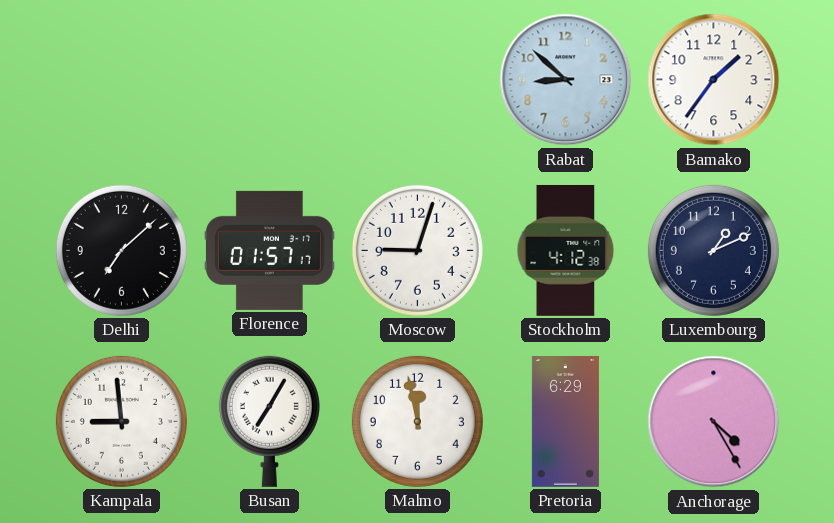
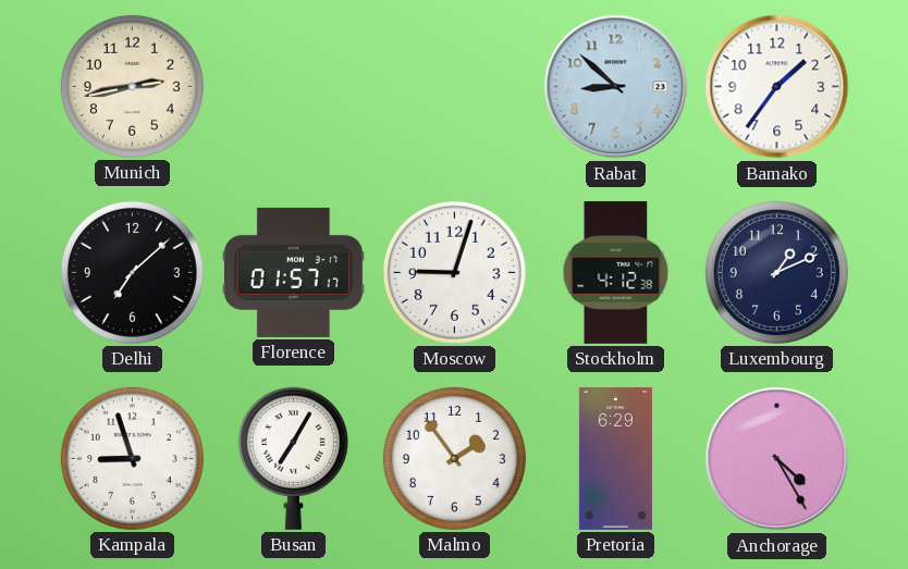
Munich: none -> 2:43
Kampala: 8:59 -> 8:57
Malmo: 11:58 -> 1:54
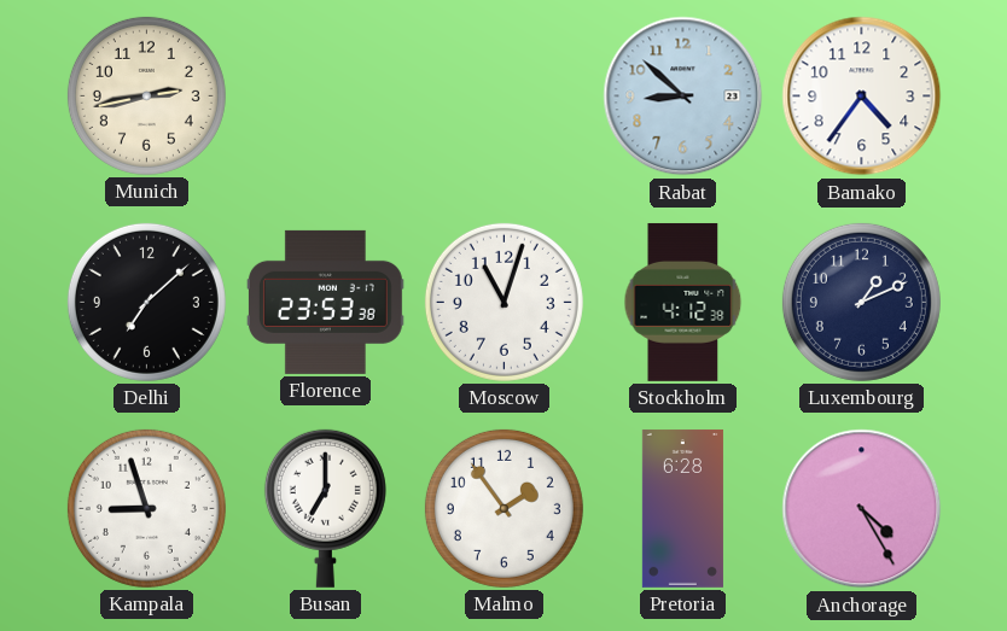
Bamako: 1:36 -> 4:36
Florence: 01:57 -> 23:53
Moscow: 9:03 -> 11:03
Busan: 7:05 -> 7:00
Pretoria: 6:29 -> 6:28
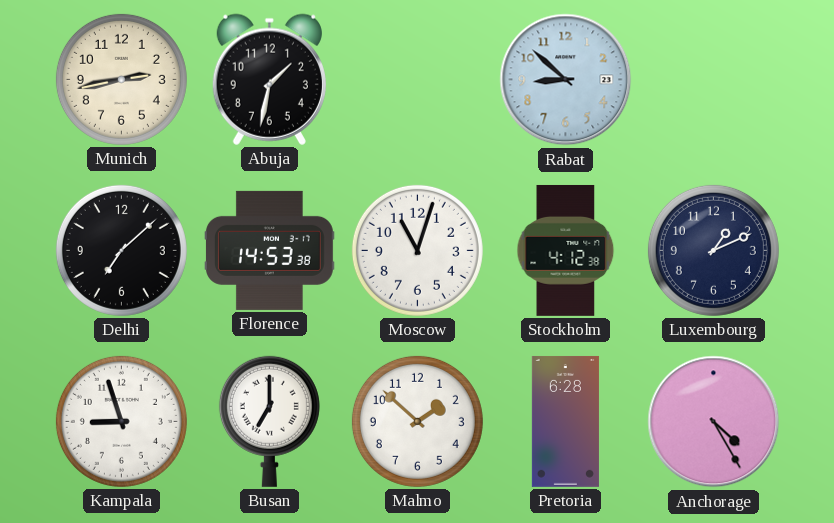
Abuja: none -> 1:32
Bamako: 4:36 -> none
Florence: 23:53 -> 14:53
Malmo: 1:54 -> 1:52
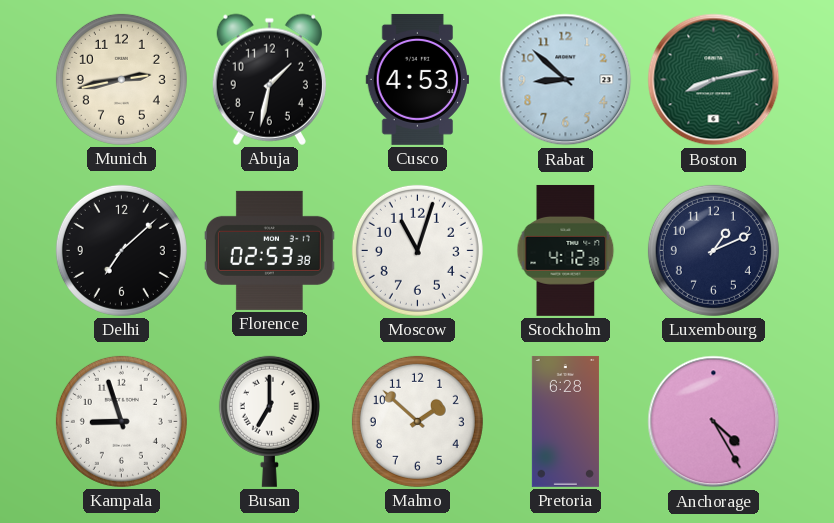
Cusco: none -> 4:53
Boston: none -> 8:13
Florence: 14:53 -> 02:53
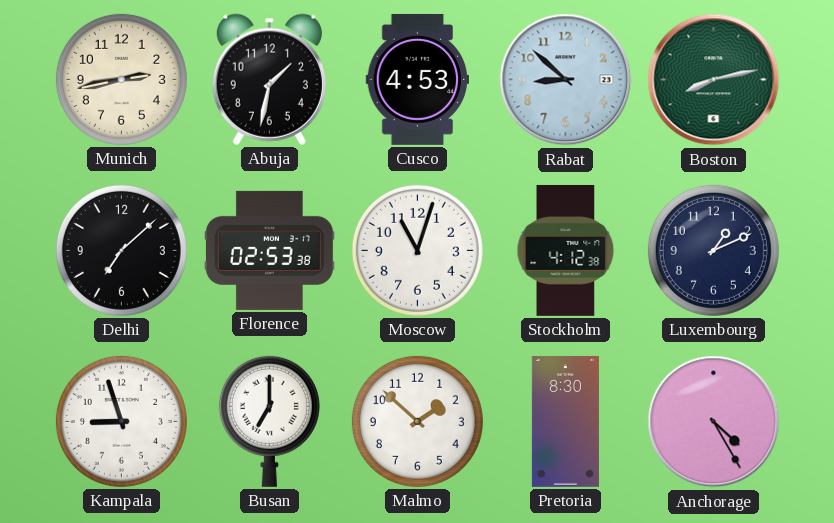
Pretoria: 6:28 -> 8:30
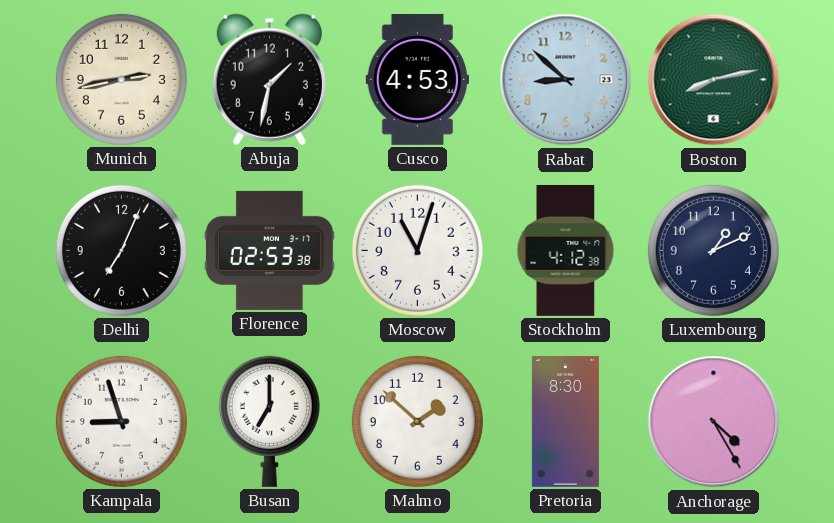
Delhi: 7:08 -> 7:04
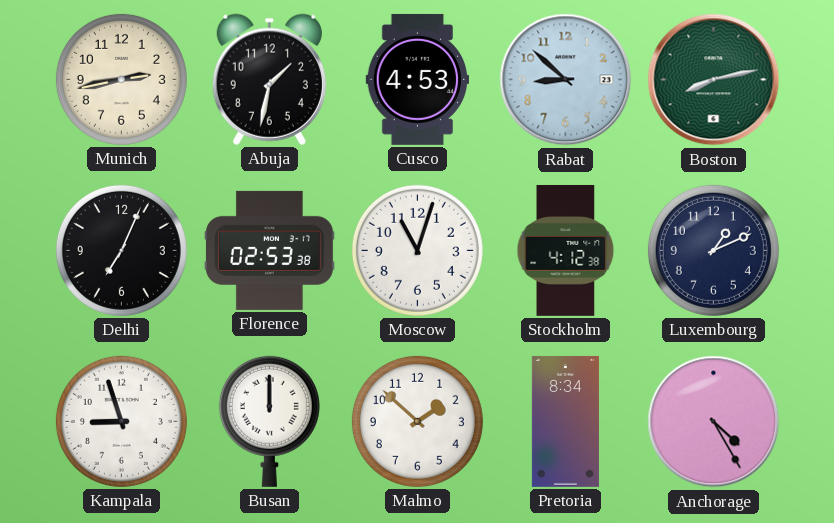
Busan: 7:00 -> 12:00
Pretoria: 8:30 -> 8:34
